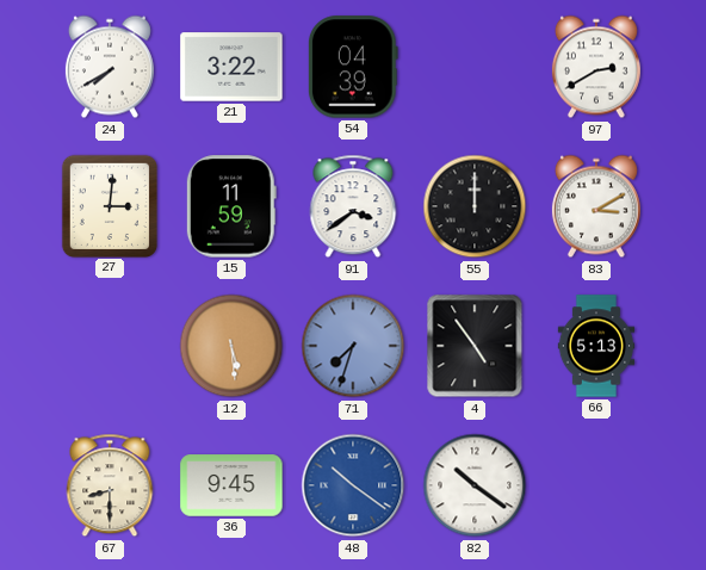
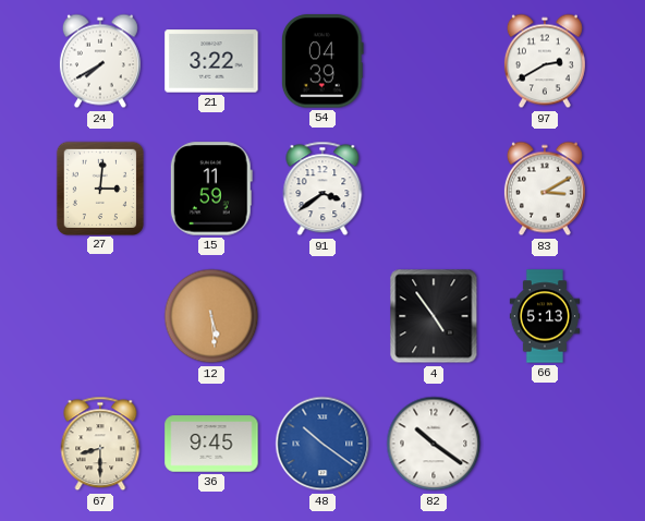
55: 12:00 -> none
71: 7:33 -> none
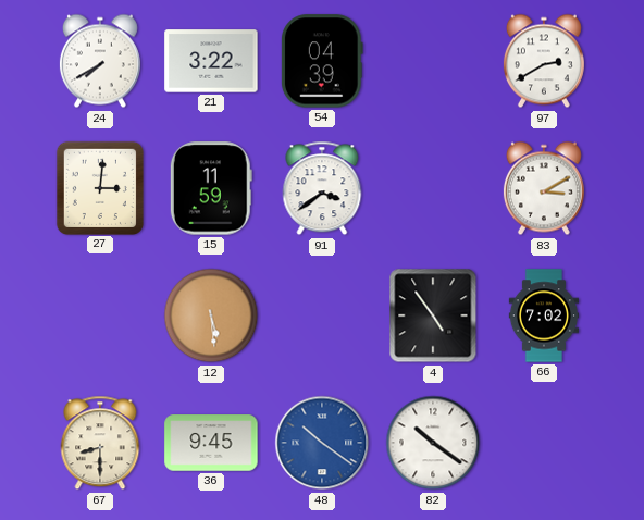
66: 5:13 -> 7:02
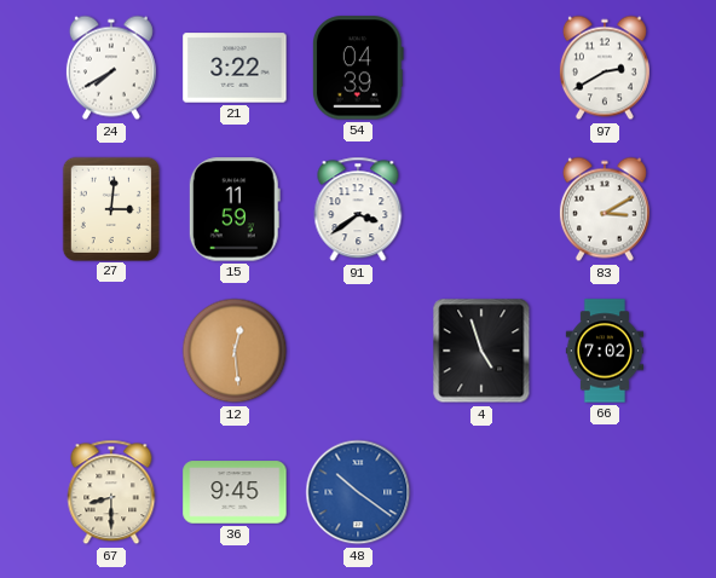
12: 5:29 -> 12:29
4: 4:54 -> 4:57
82: 10:21 -> none
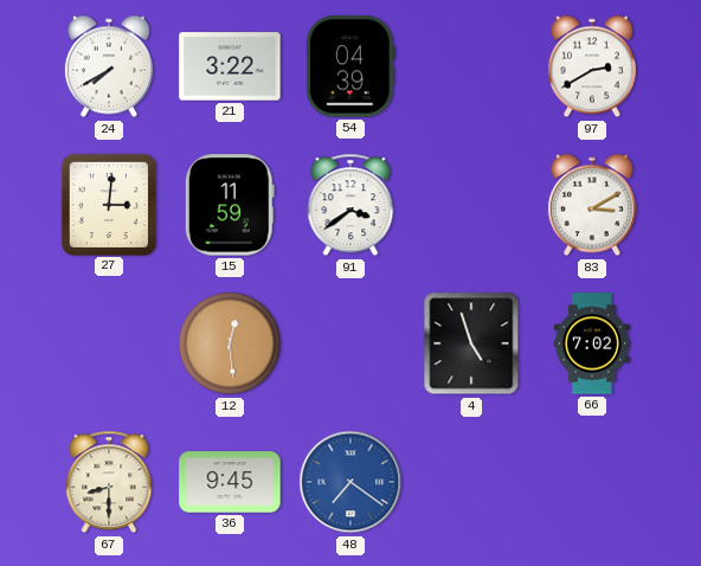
48: 10:21 -> 7:21
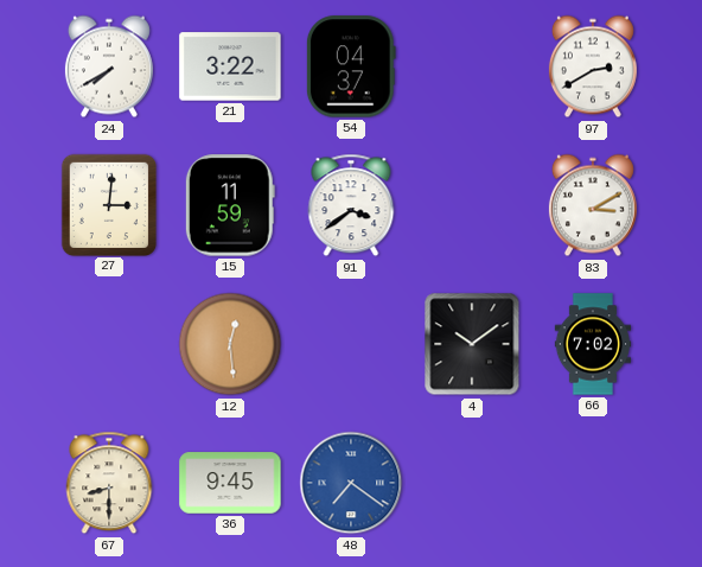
54: 04:39 -> 04:37
4: 4:57 -> 10:09
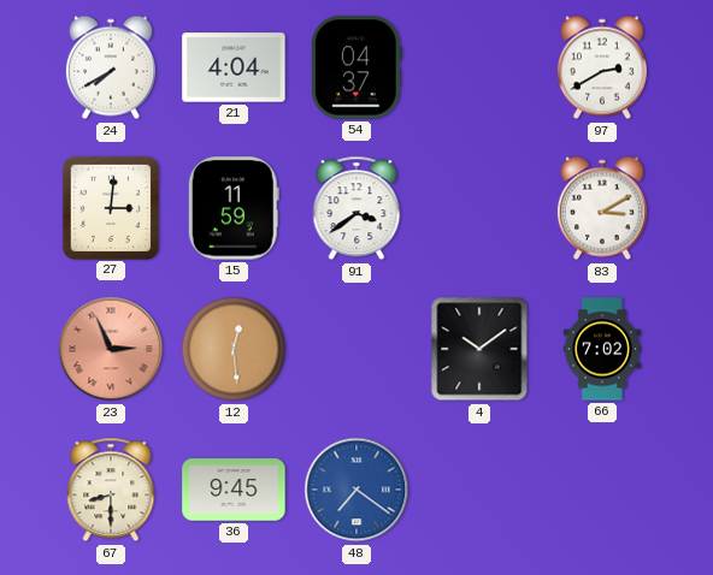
21: 3:22 -> 4:04
23: none -> 2:56
